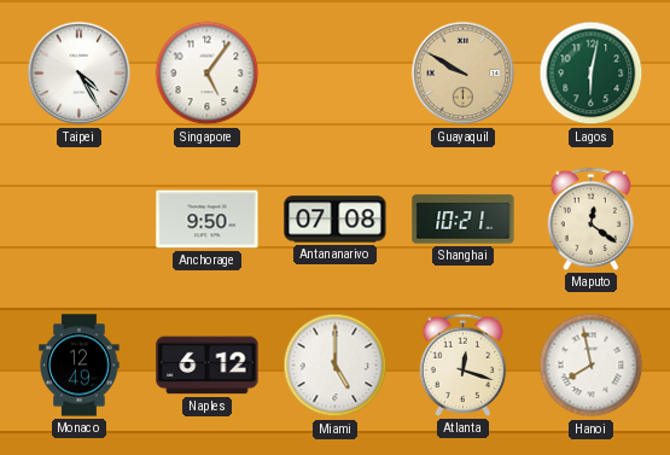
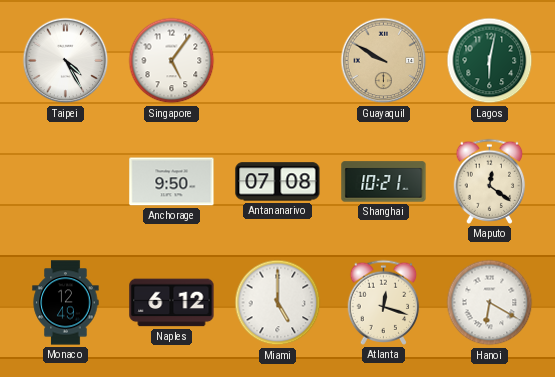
Hanoi: 7:58 -> 6:20
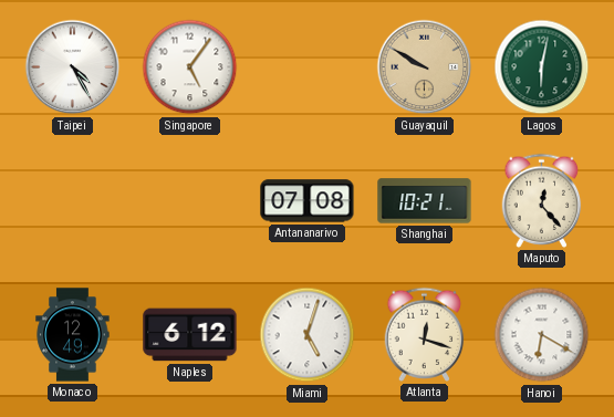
Anchorage: 9:50 -> none
Maputo: 12:21 -> 12:23
Miami: 5:00 -> 5:03
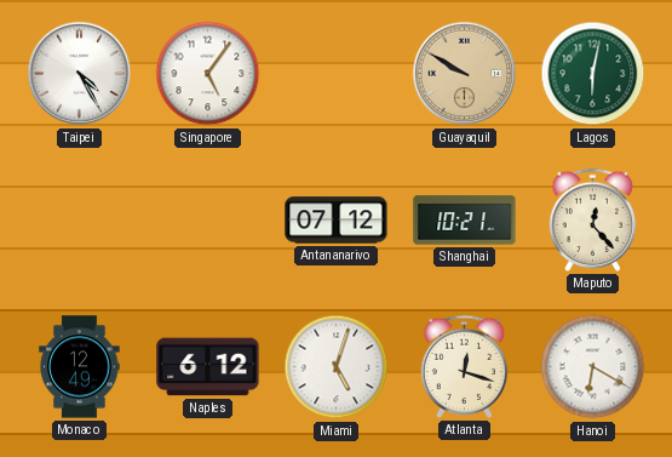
Antananarivo: 07:08 -> 07:12
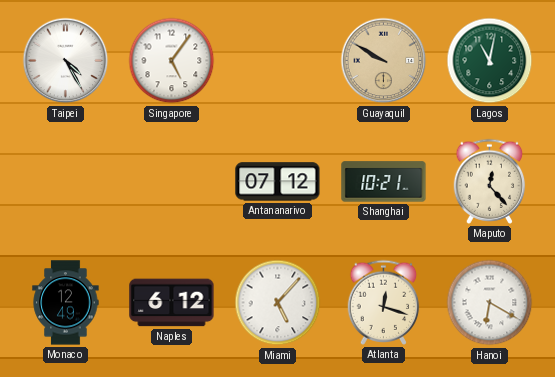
Lagos: 6:02 -> 11:02
Miami: 5:03 -> 5:07
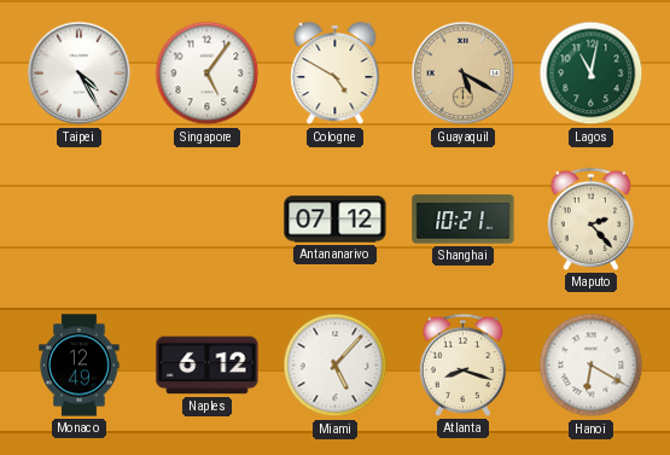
Cologne: none -> 4:50
Guayaquil: 9:50 -> 5:20
Maputo: 12:23 -> 2:23
Atlanta: 12:18 -> 8:18
